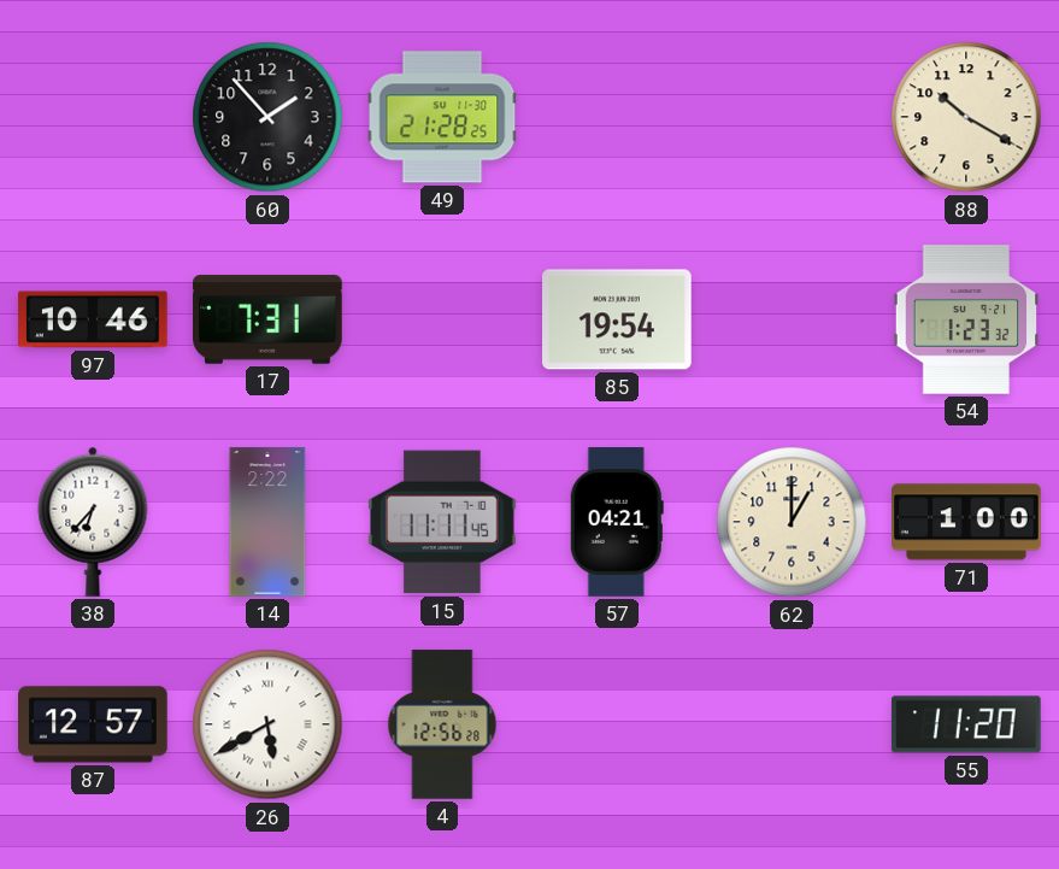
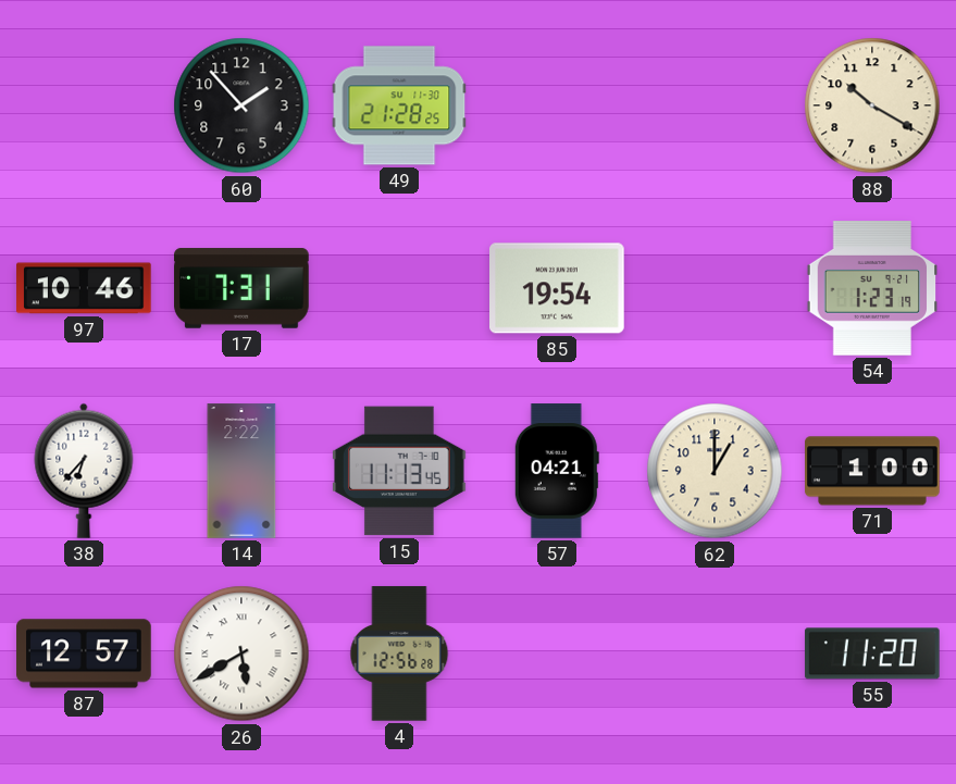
54: 1:23:32 -> 1:23:19
15: 11:11 -> 11:13
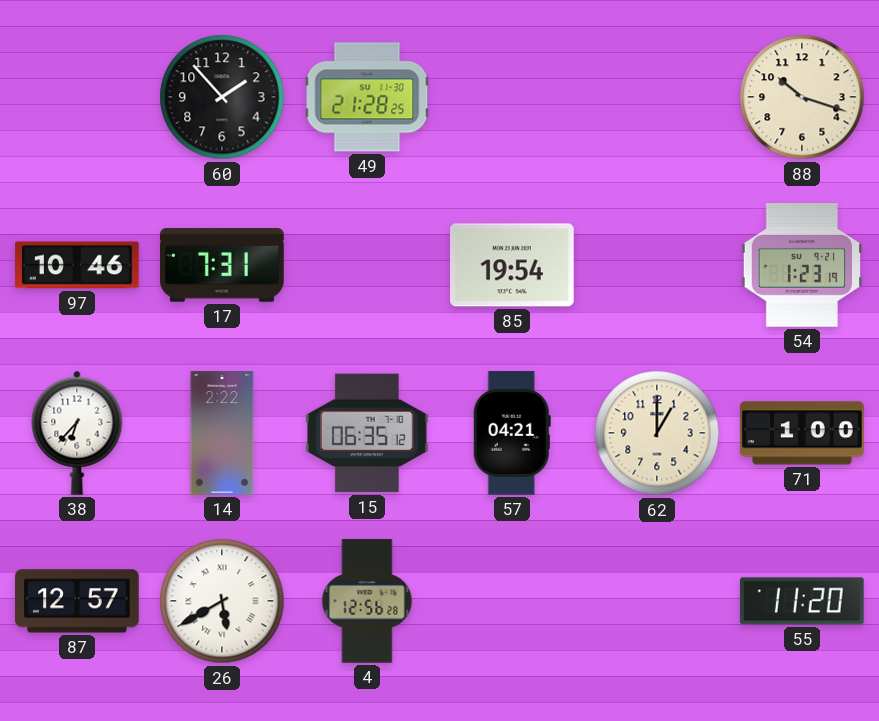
88: 10:20 -> 10:18
15: 11:13 -> 06:35
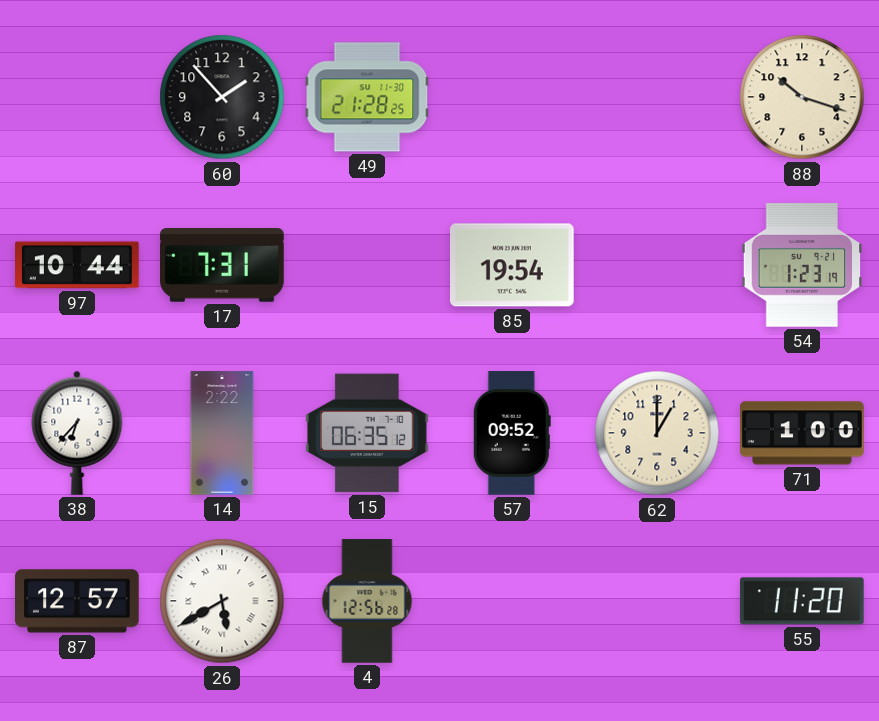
97: 10:46 -> 10:44
57: 04:21 -> 09:52
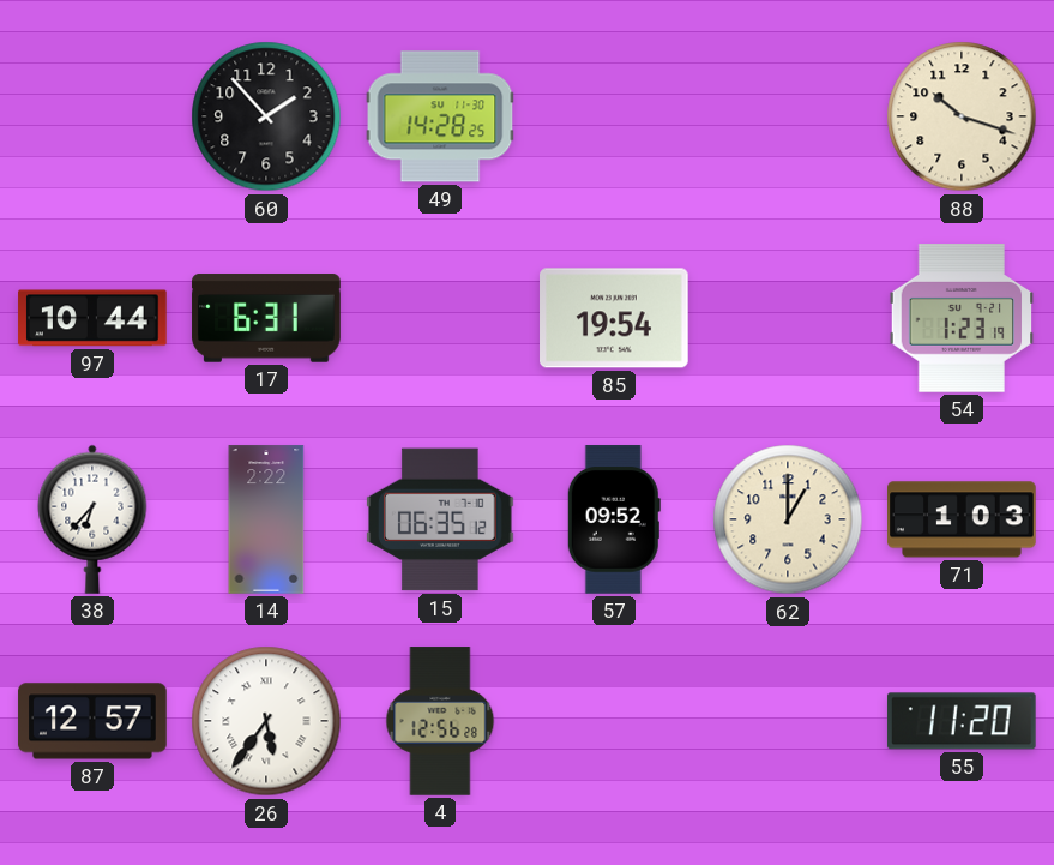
49: 21:28 -> 14:28
17: 7:31 -> 6:31
71: 1:00 -> 1:03
26: 5:40 -> 5:36
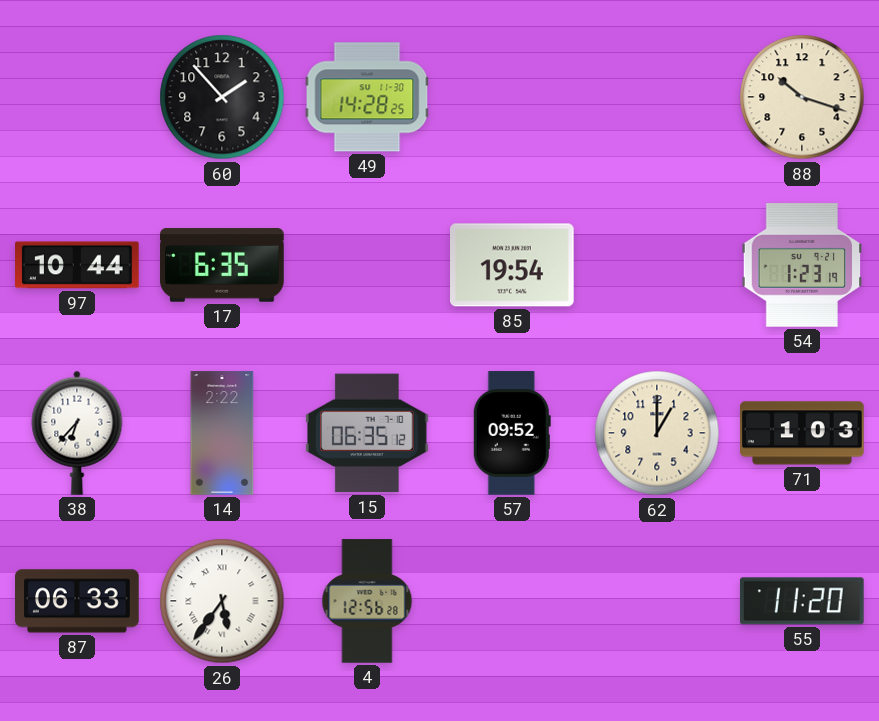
17: 6:31 -> 6:35
87: 12:57 -> 06:33
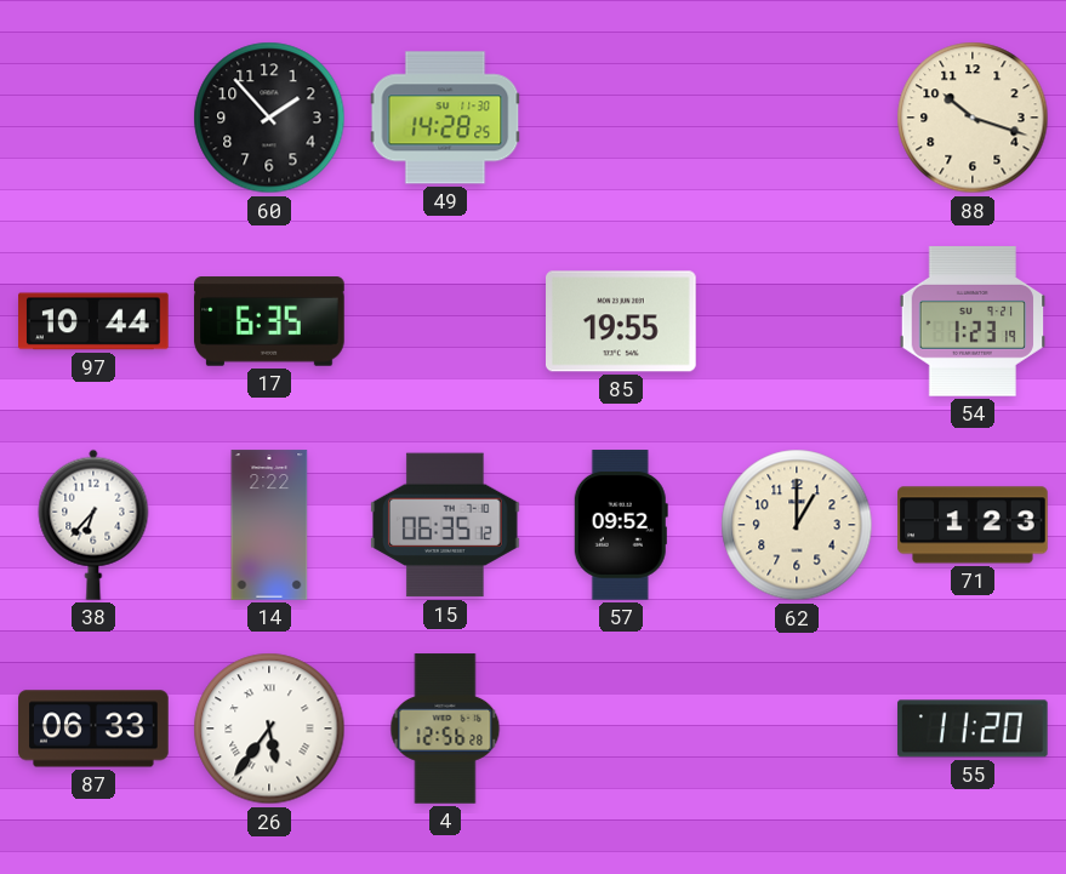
85: 19:54 -> 19:55
71: 1:03 -> 1:23
